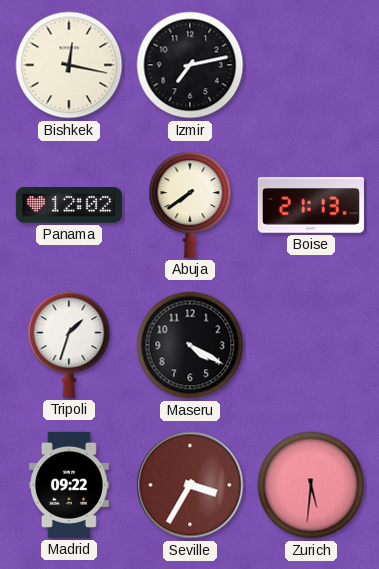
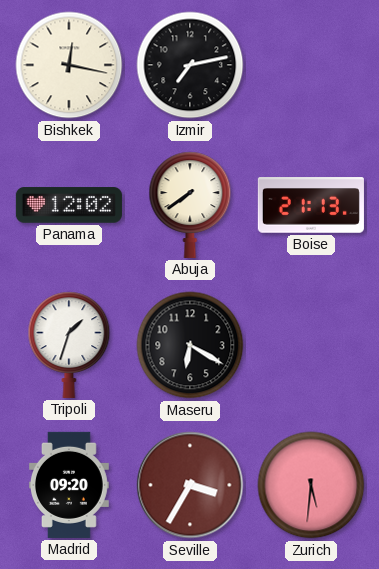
Maseru: 4:20 -> 6:20
Madrid: 09:22 -> 09:20
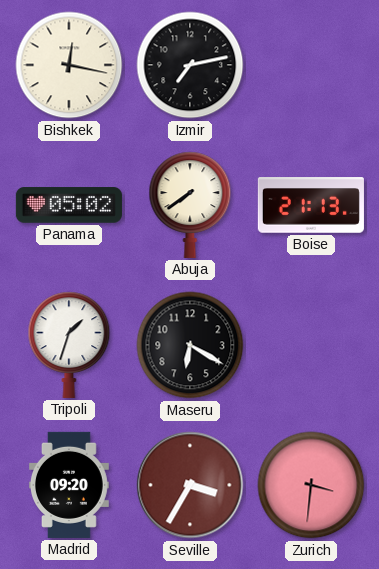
Panama: 12:02 -> 05:02
Zurich: 5:31 -> 3:31
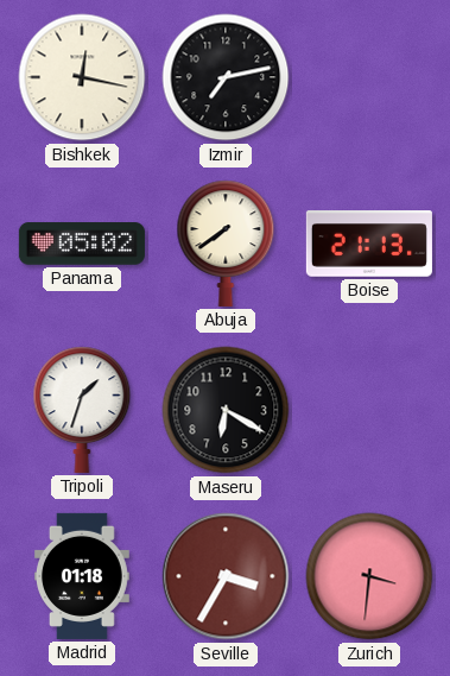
Madrid: 09:20 -> 01:18
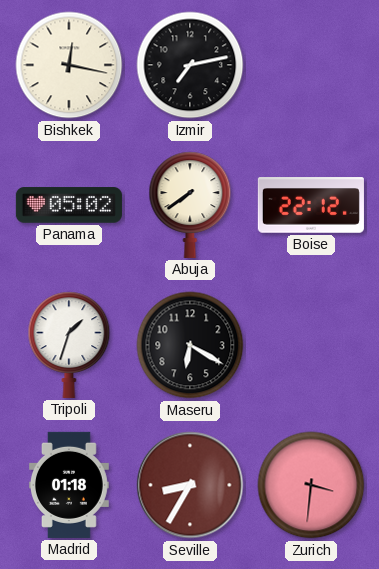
Boise: 21:13 -> 22:12
Seville: 3:35 -> 8:35
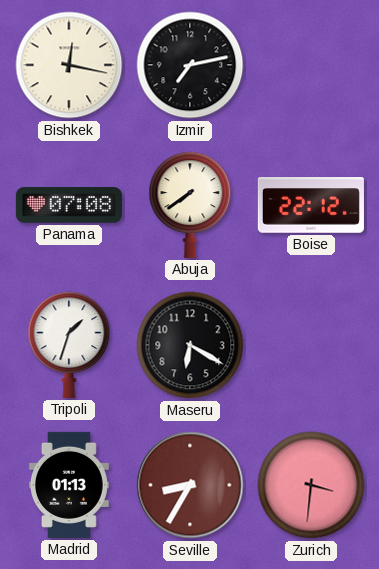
Panama: 05:02 -> 07:08
Madrid: 01:18 -> 01:13
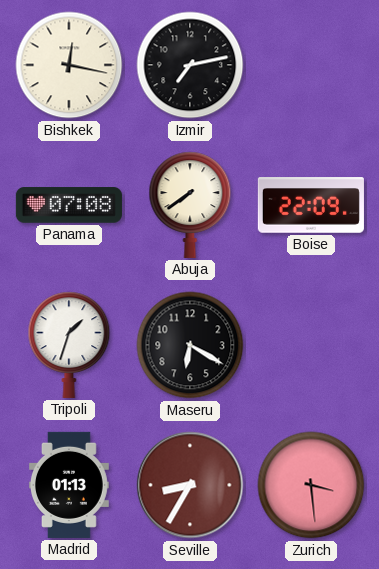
Boise: 22:12 -> 22:09
Zurich: 3:31 -> 3:29
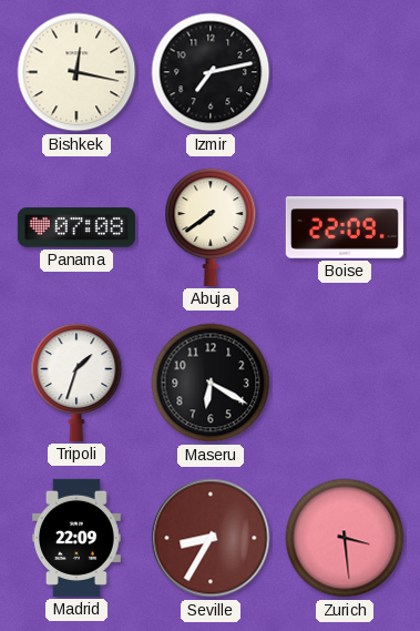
Madrid: 01:13 -> 22:09
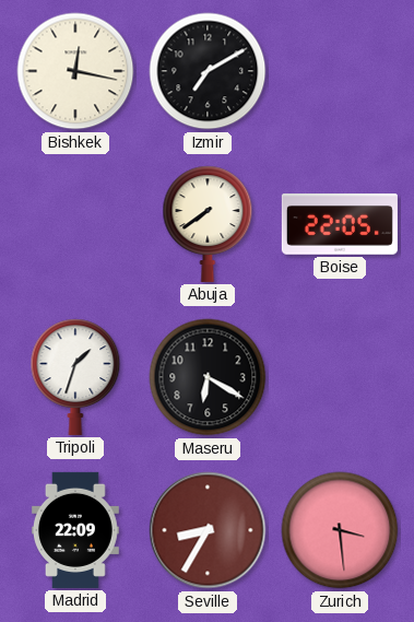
Izmir: 7:13 -> 7:10
Panama: 07:08 -> none
Boise: 22:09 -> 22:05
